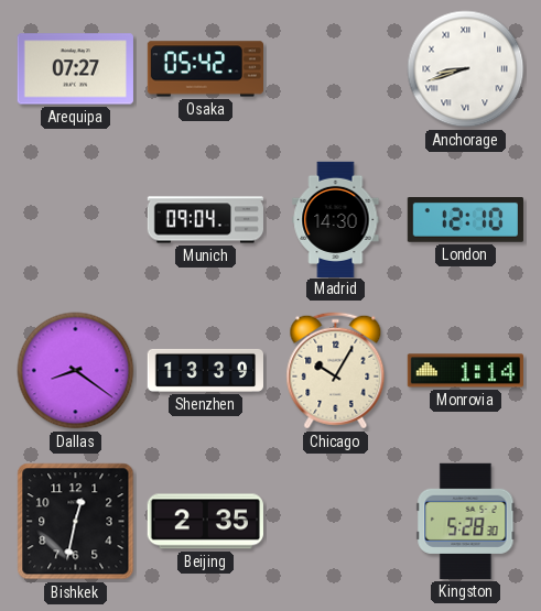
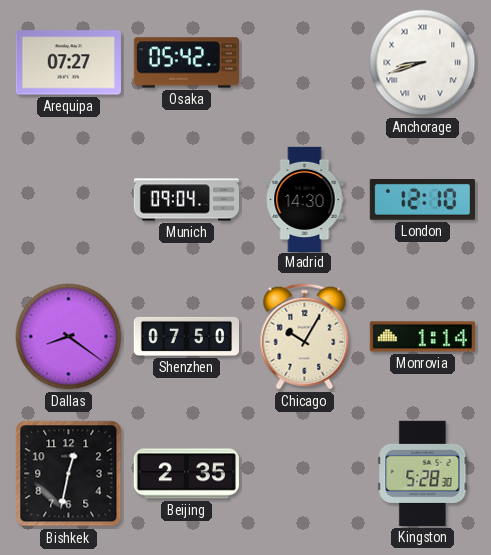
Shenzhen: 13:39 -> 07:50
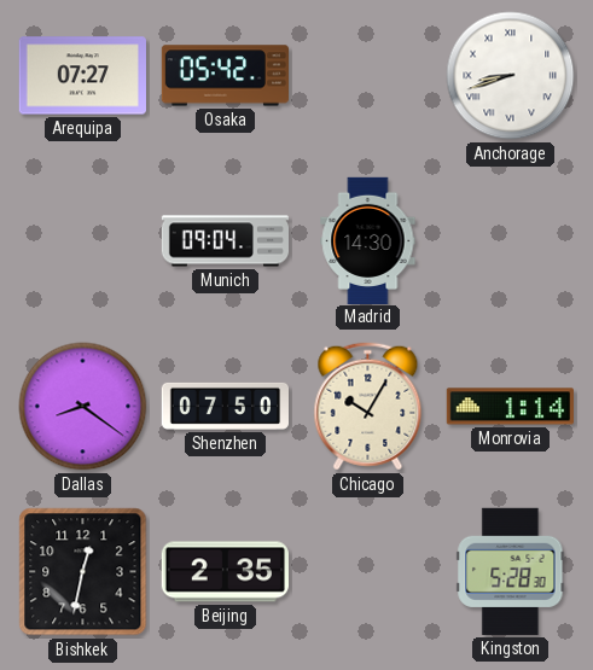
London: 12:10 -> none
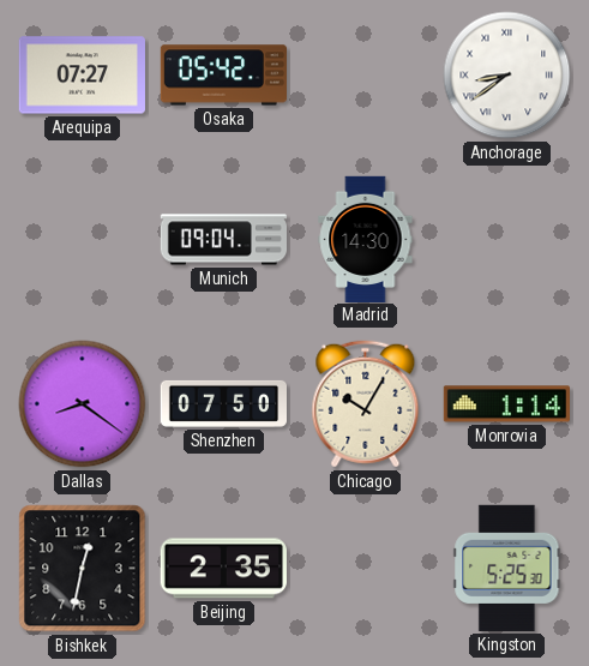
Anchorage: 8:42 -> 8:39
Kingston: 5:28 -> 5:25
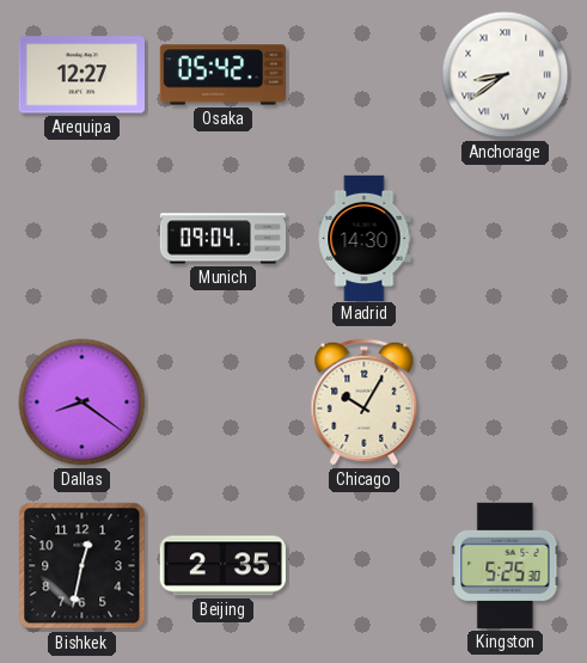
Arequipa: 07:27 -> 12:27
Shenzhen: 07:50 -> none
Monrovia: 1:14 -> none
